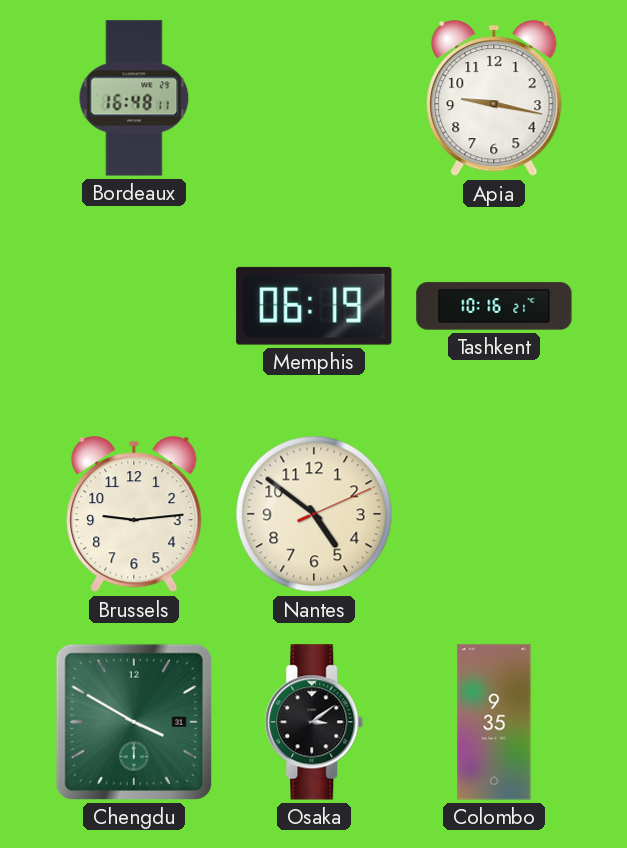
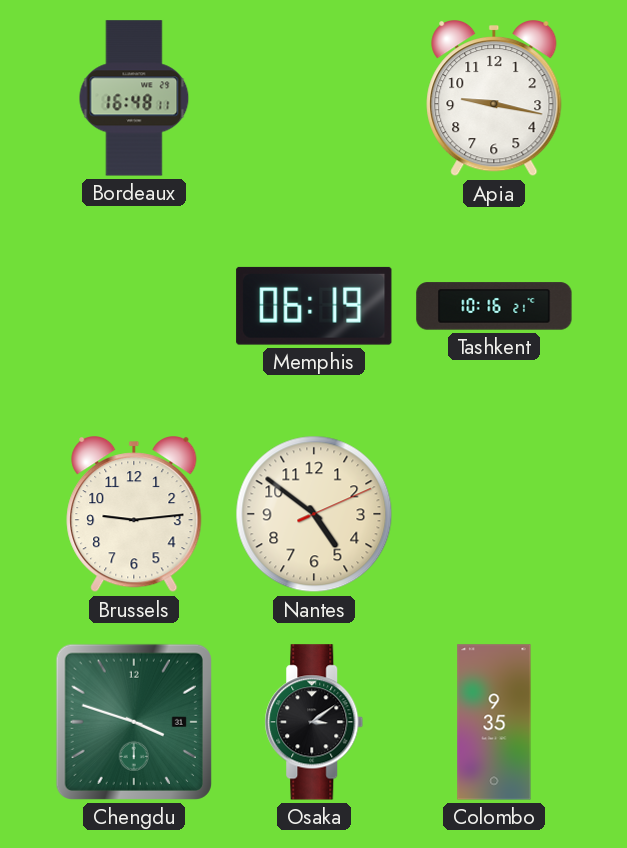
Chengdu: 3:50 -> 3:48
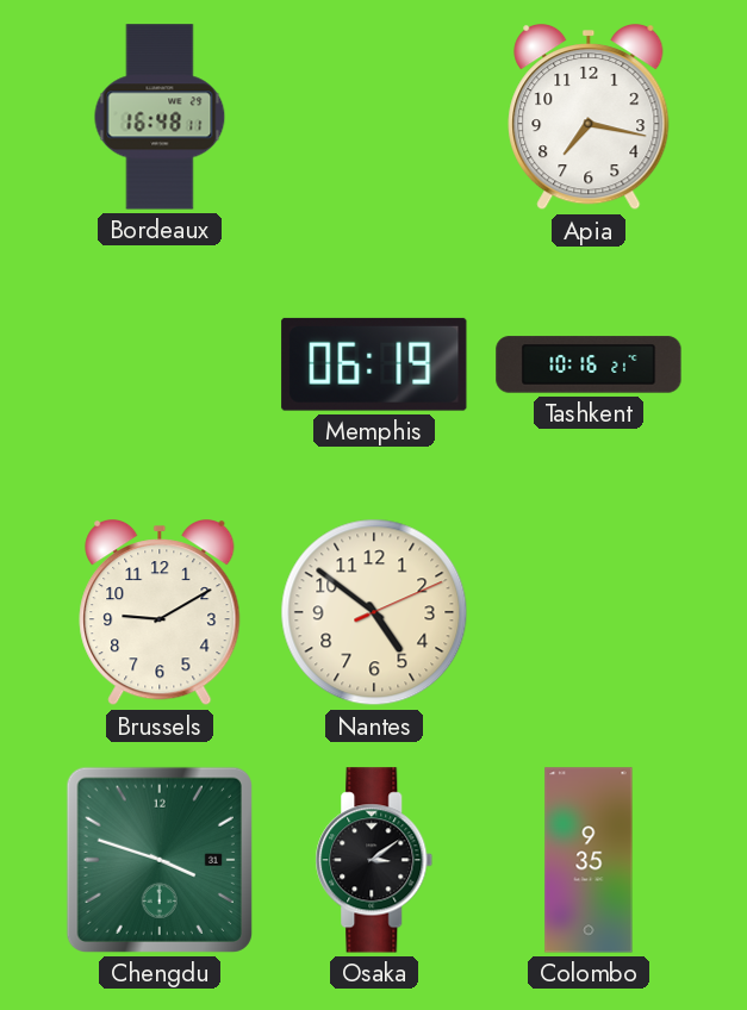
Apia: 9:17 -> 7:17
Brussels: 9:14 -> 9:10
